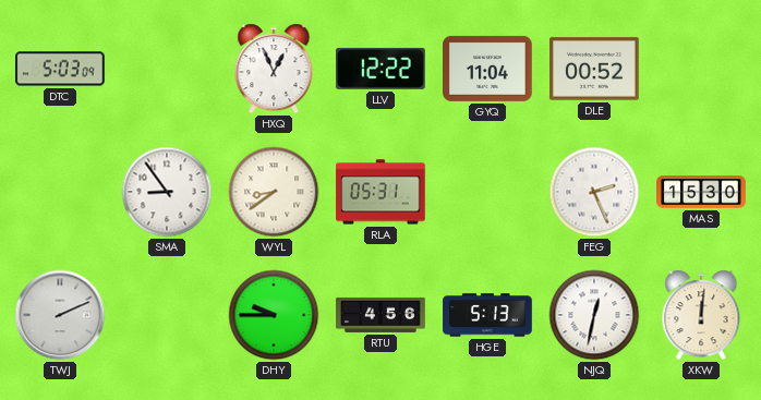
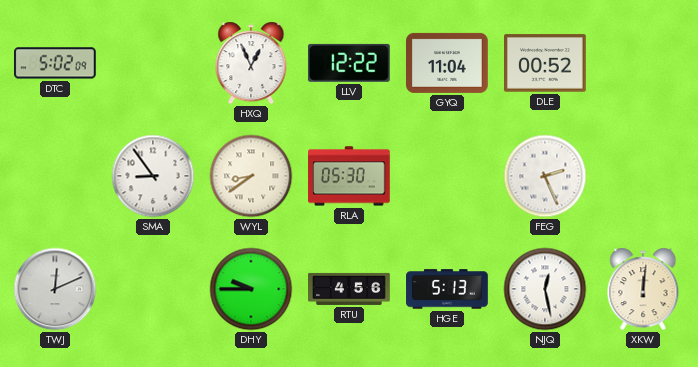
DTC: 5:03 -> 5:02
RLA: 05:31 -> 05:30
MAS: 15:30 -> none
TWJ: 2:11 -> 12:11
NJQ: 12:32 -> 12:28
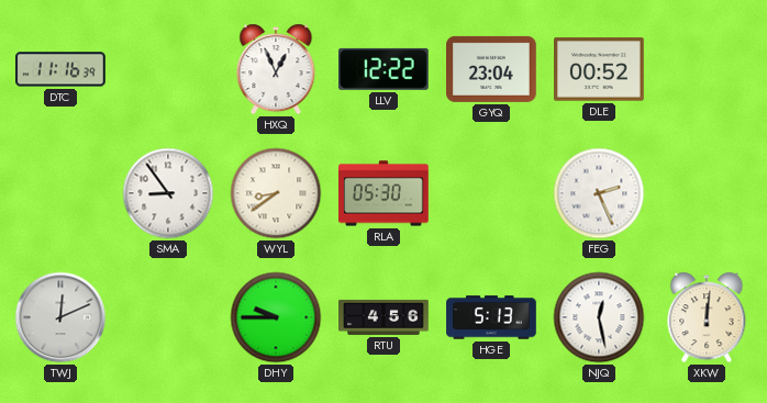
DTC: 5:02 -> 11:16
GYQ: 11:04 -> 23:04
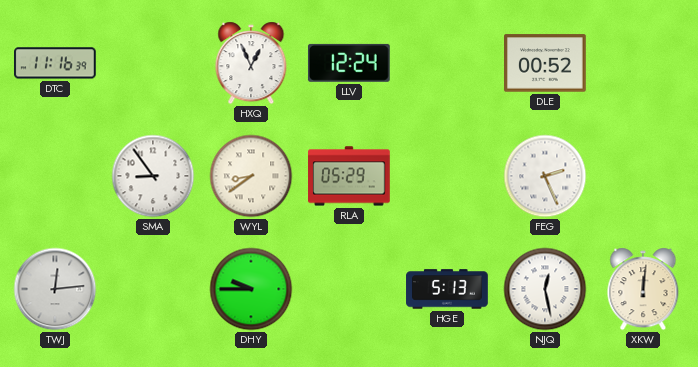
LLV: 12:22 -> 12:24
GYQ: 23:04 -> none
RLA: 05:30 -> 05:29
TWJ: 12:11 -> 12:14
RTU: 4:56 -> none
